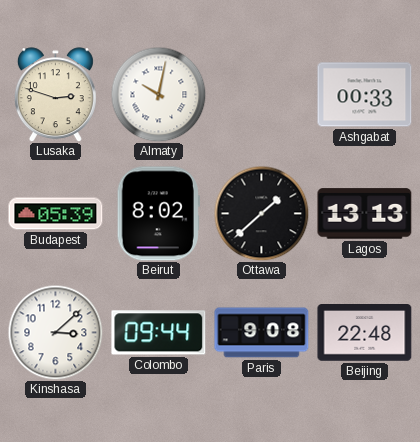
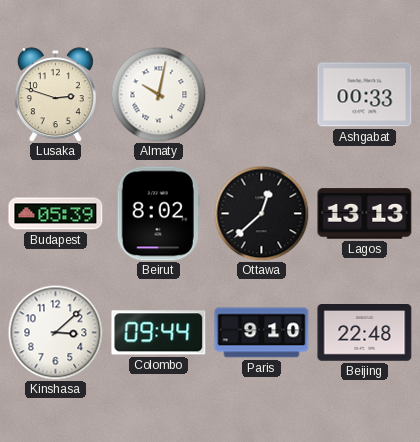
Ottawa: 1:38 -> 12:38
Paris: 9:08 -> 9:10
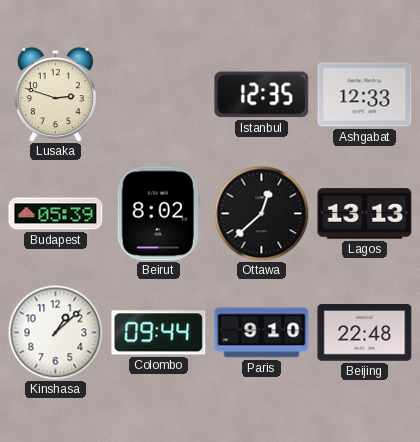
Almaty: 10:02 -> none
Istanbul: none -> 12:35
Ashgabat: 00:33 -> 12:33
Kinshasa: 3:08 -> 1:08
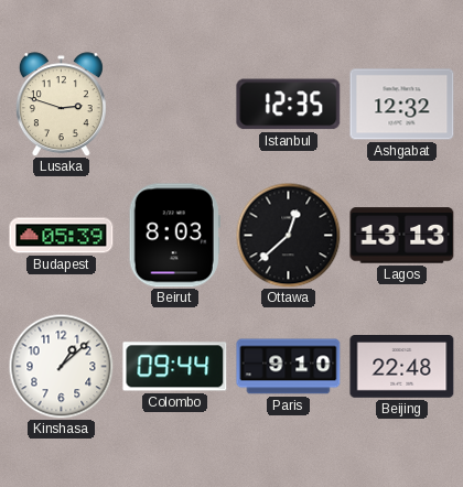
Ashgabat: 12:33 -> 12:32
Beirut: 8:02 -> 8:03
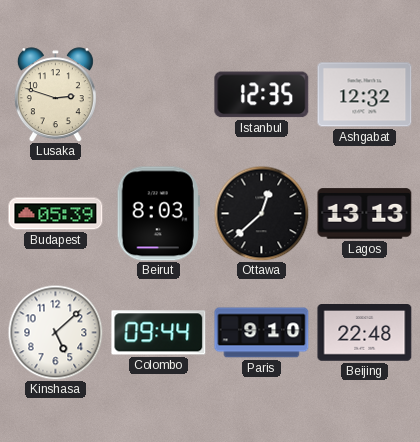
Kinshasa: 1:08 -> 5:08
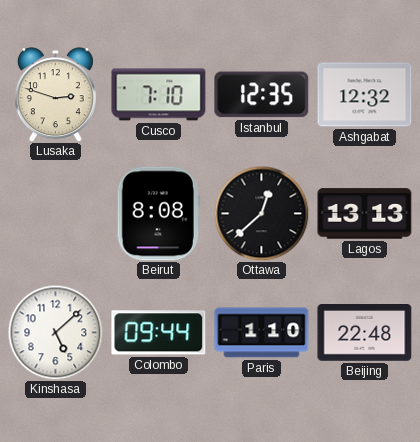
Cusco: none -> 7:10
Budapest: 05:39 -> none
Beirut: 8:03 -> 8:08
Paris: 9:10 -> 1:10
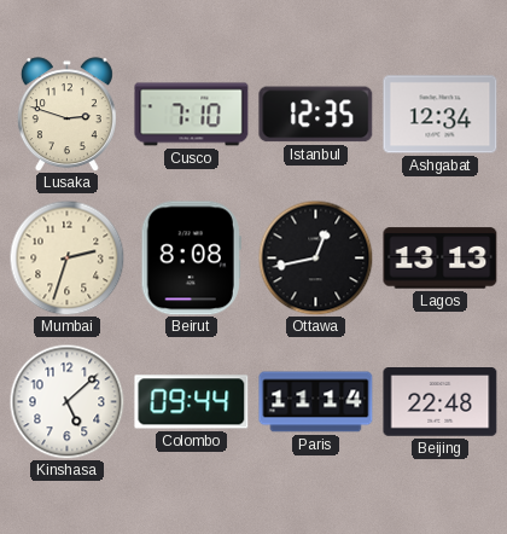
Ashgabat: 12:32 -> 12:34
Mumbai: none -> 2:33
Ottawa: 12:38 -> 12:43
Paris: 1:10 -> 11:14
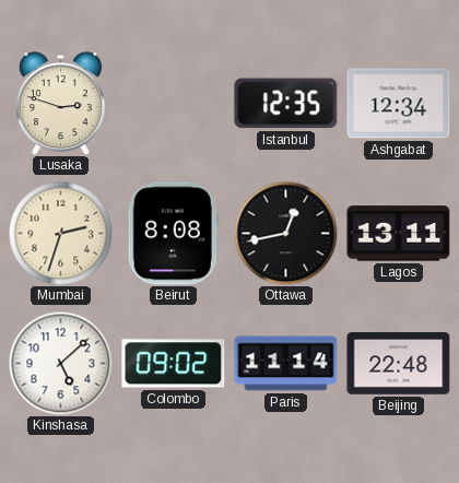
Cusco: 7:10 -> none
Lagos: 13:13 -> 13:11
Colombo: 09:44 -> 09:02
